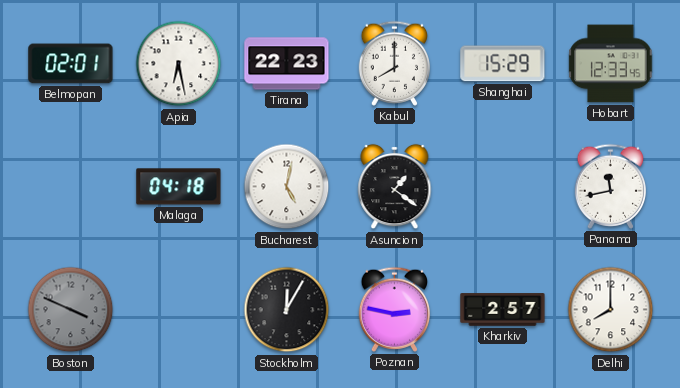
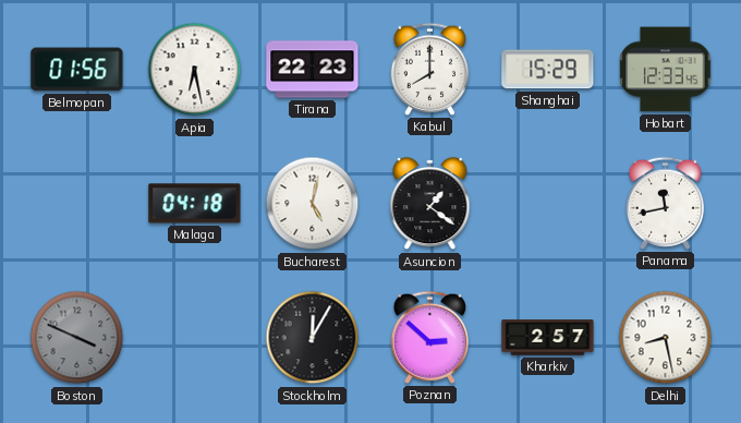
Belmopan: 02:01 -> 01:56
Poznan: 2:47 -> 2:52
Delhi: 8:00 -> 8:28
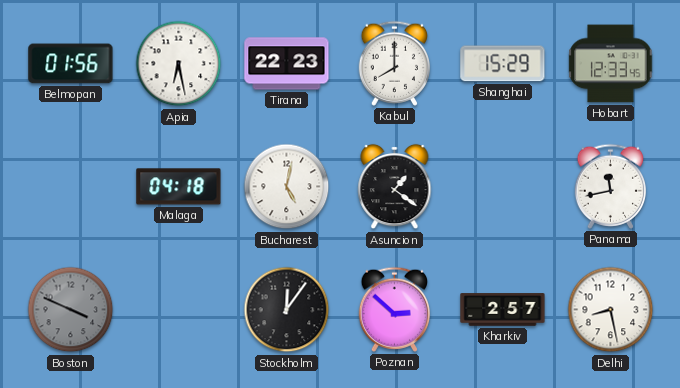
Stockholm: 12:05 -> 12:06
